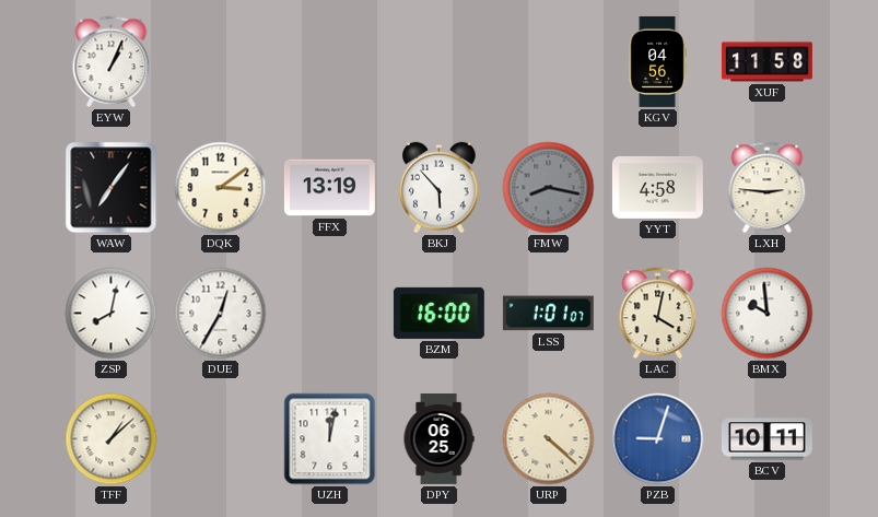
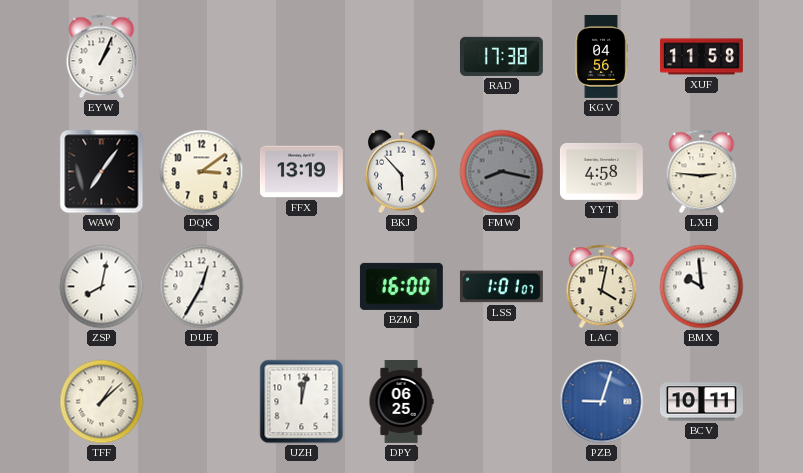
RAD: none -> 17:38
URP: 4:22 -> none
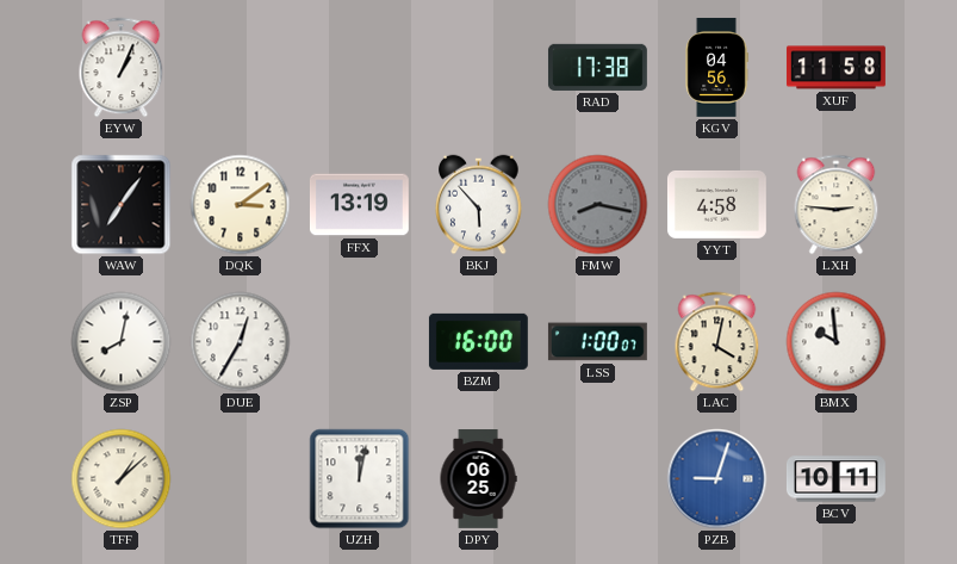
LSS: 1:01 -> 1:00
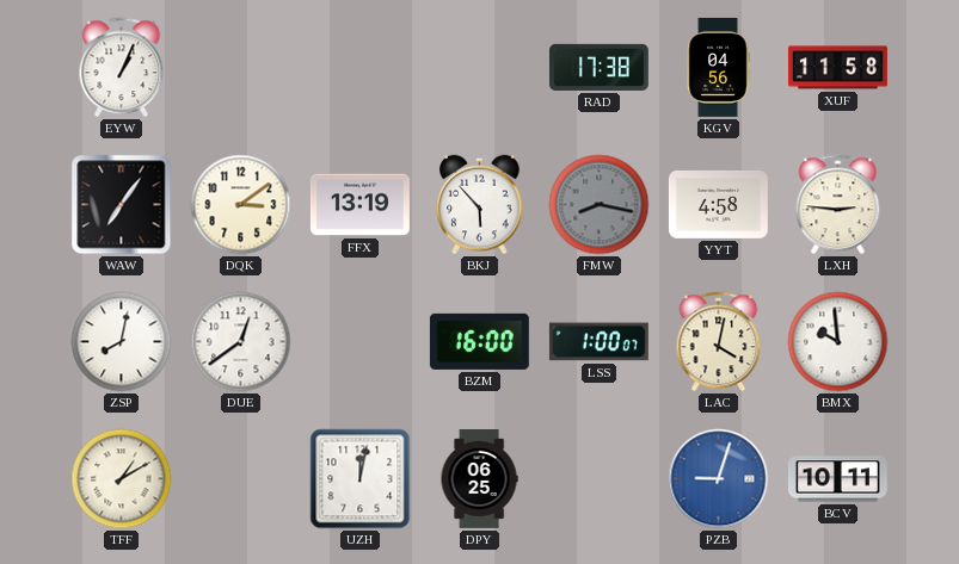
DUE: 12:35 -> 12:39
TFF: 1:08 -> 1:10
